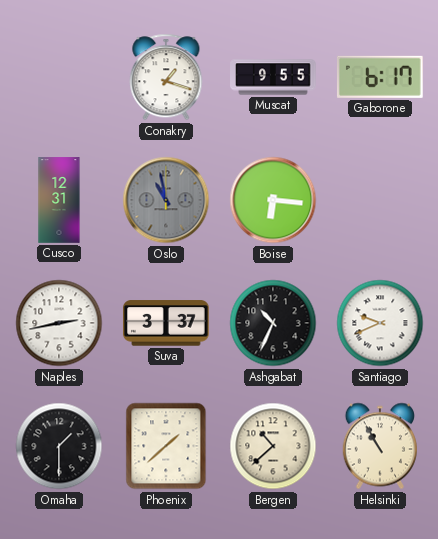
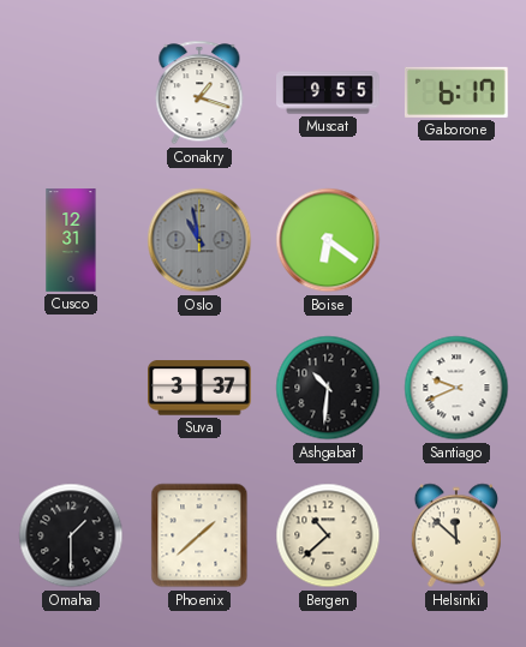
Boise: 6:16 -> 6:21
Naples: 2:43 -> none
Ashgabat: 10:34 -> 10:31
Helsinki: 10:55 -> 11:52
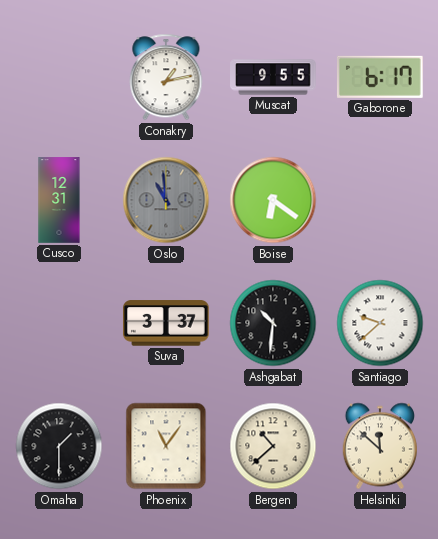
Conakry: 1:18 -> 1:13
Oslo: 10:58 -> 10:59
Santiago: 9:41 -> 9:38
Phoenix: 1:38 -> 11:06
